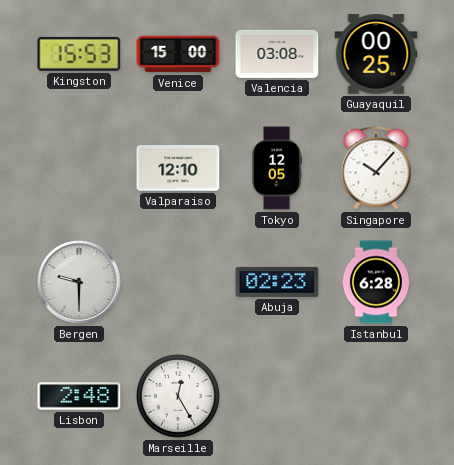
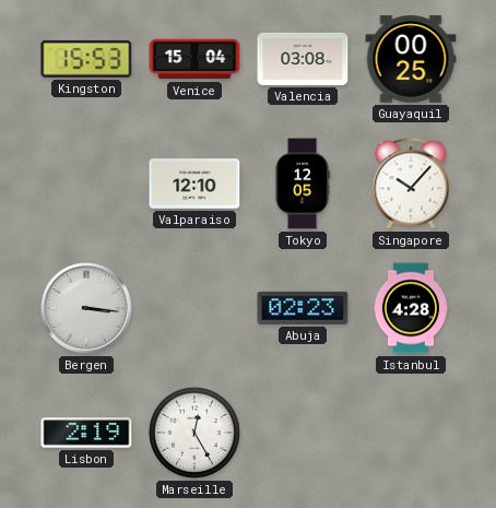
Venice: 15:00 -> 15:04
Bergen: 9:30 -> 3:16
Istanbul: 6:28 -> 4:28
Lisbon: 2:48 -> 2:19
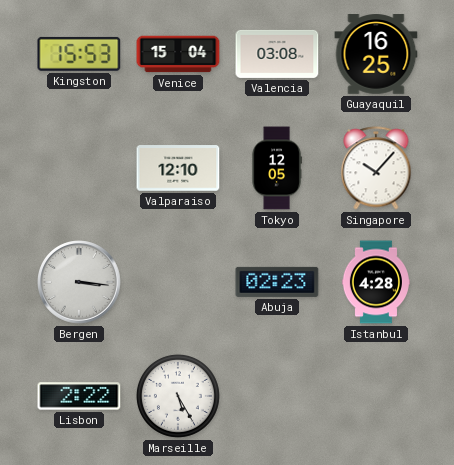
Guayaquil: 00:25 -> 16:25
Lisbon: 2:19 -> 2:22
Marseille: 12:25 -> 5:25
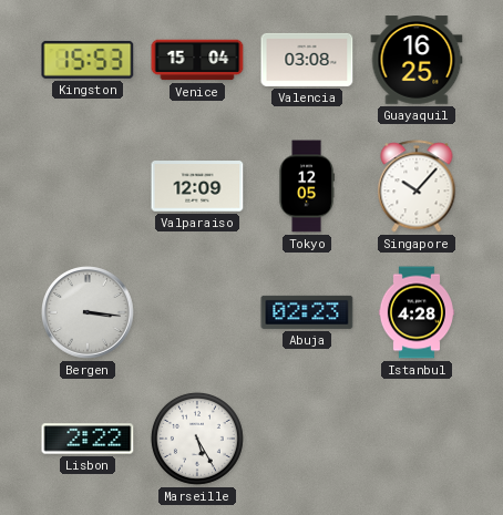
Valparaiso: 12:10 -> 12:09
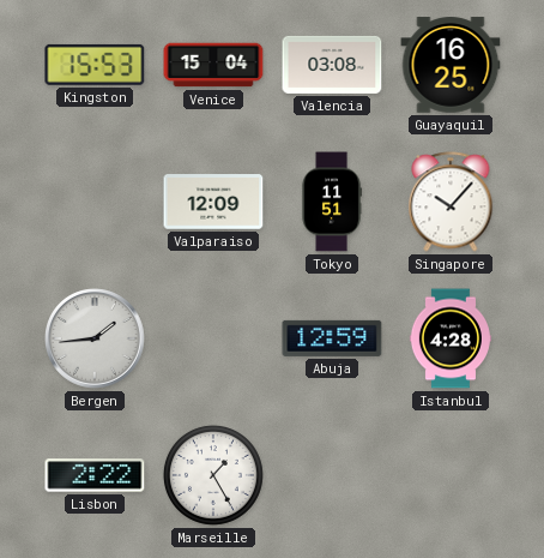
Tokyo: 12:05 -> 11:51
Bergen: 3:16 -> 1:44
Abuja: 02:23 -> 12:59
Marseille: 5:25 -> 1:25
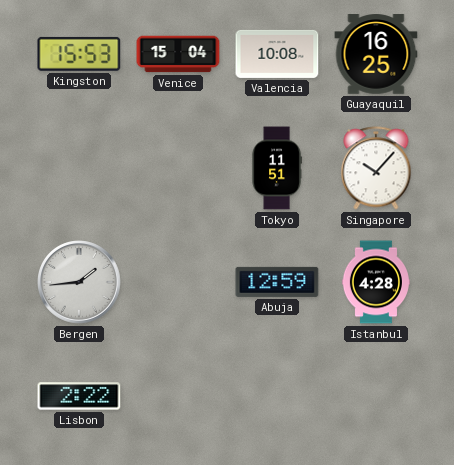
Valencia: 03:08 -> 10:08
Valparaiso: 12:09 -> none
Marseille: 1:25 -> none
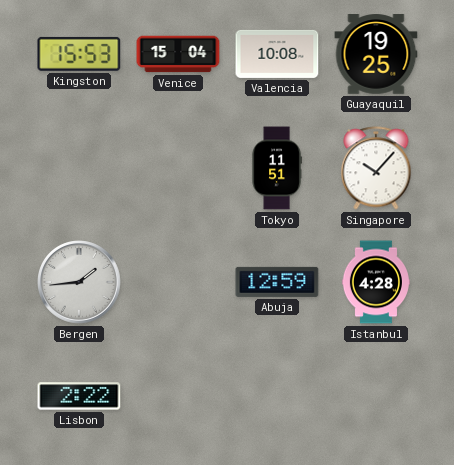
Guayaquil: 16:25 -> 19:25
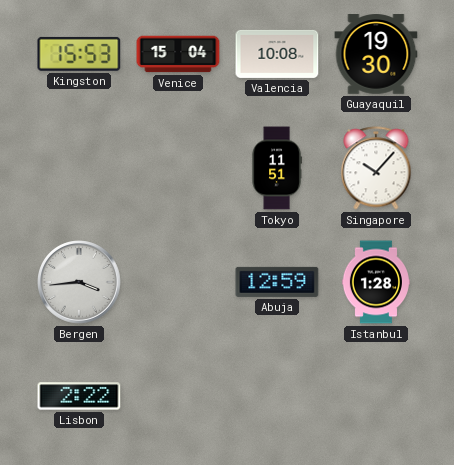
Guayaquil: 19:25 -> 19:30
Bergen: 1:44 -> 3:44
Istanbul: 4:28 -> 1:28
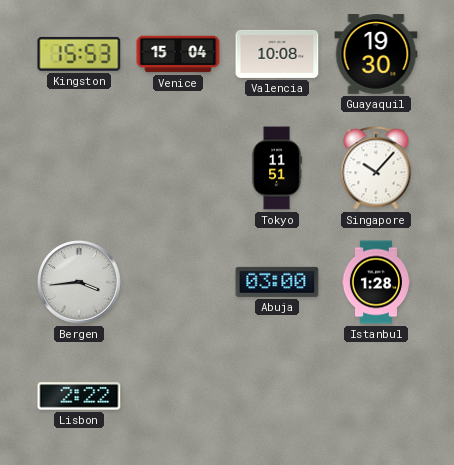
Abuja: 12:59 -> 03:00
